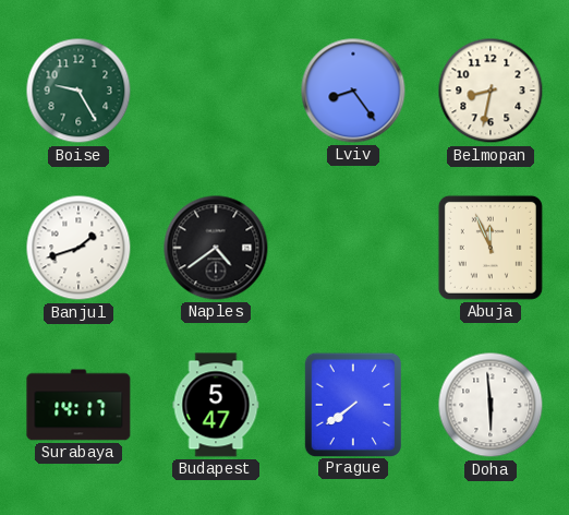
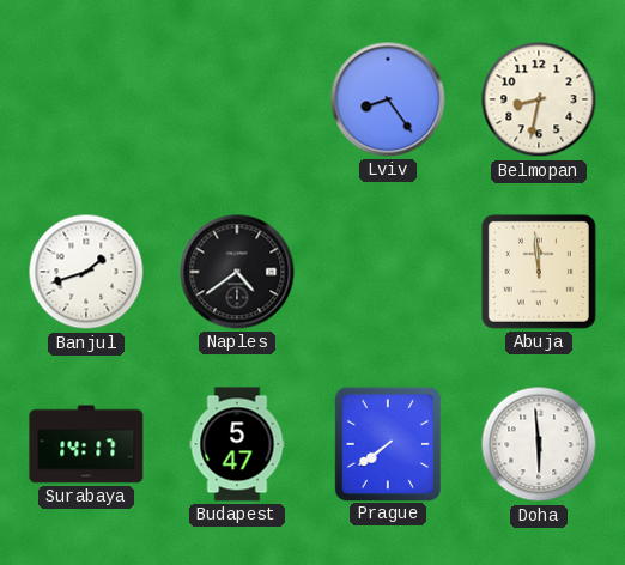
Boise: 9:25 -> none
Abuja: 11:56 -> 11:59
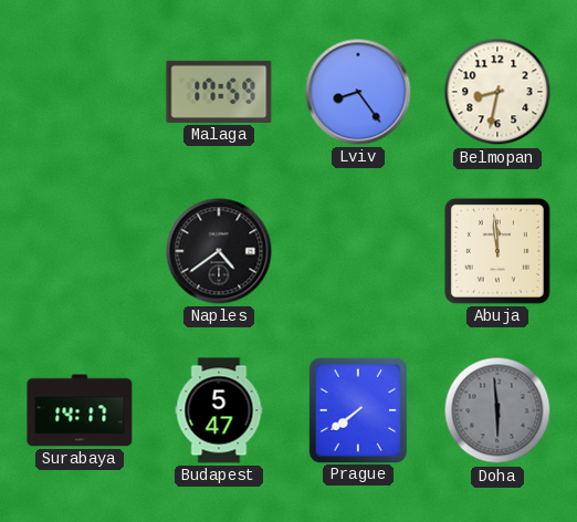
Malaga: none -> 17:59
Banjul: 1:42 -> none
Doha dial: white -> grey
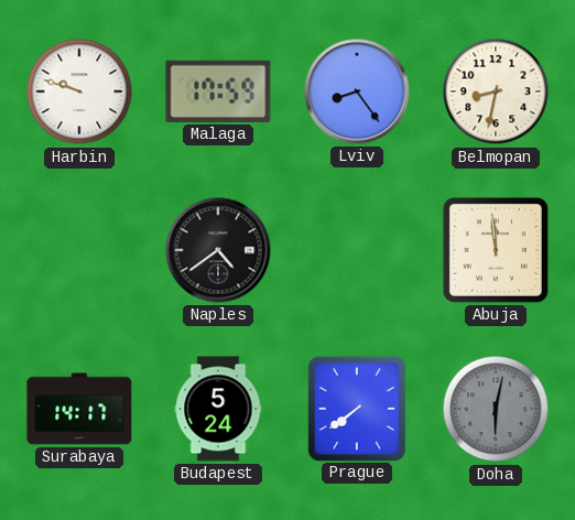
Harbin: none -> 9:48
Budapest: 5:47 -> 5:24
Doha: 5:59 -> 6:02
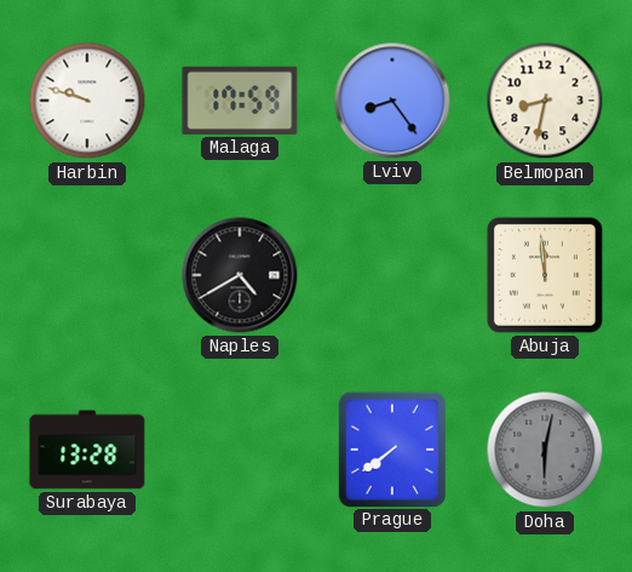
Naples: 4:39 -> 4:40
Surabaya: 14:17 -> 13:28
Budapest: 5:24 -> none
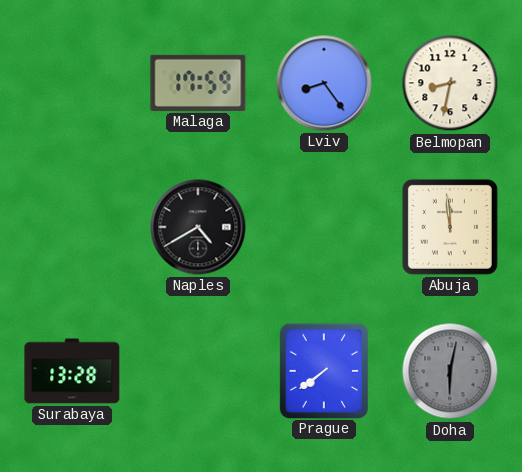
Harbin: 9:48 -> none
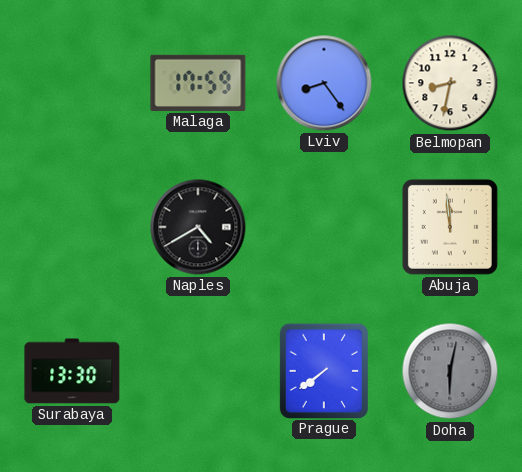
Surabaya: 13:28 -> 13:30
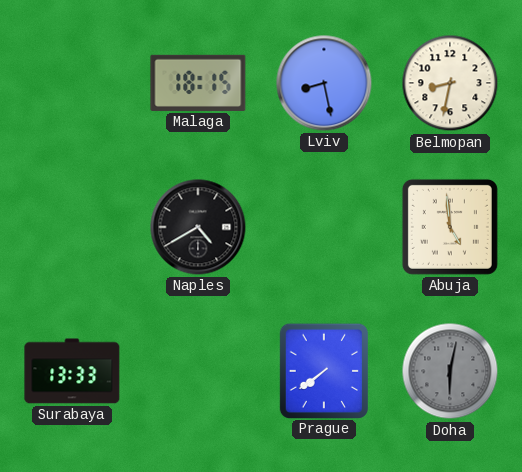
Malaga: 17:59 -> 18:15
Lviv: 8:24 -> 8:28
Abuja: 11:59 -> 4:59
Surabaya: 13:30 -> 13:33
